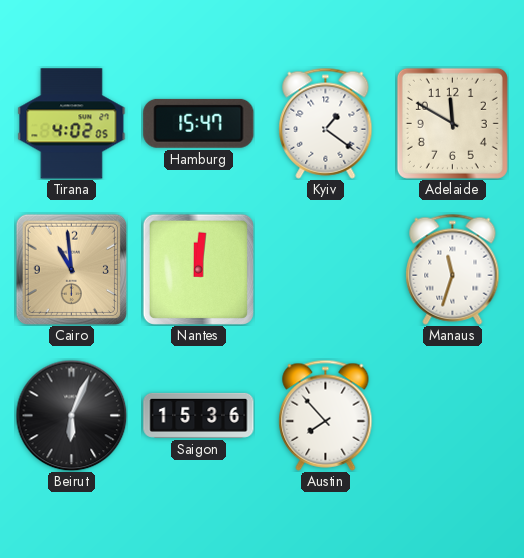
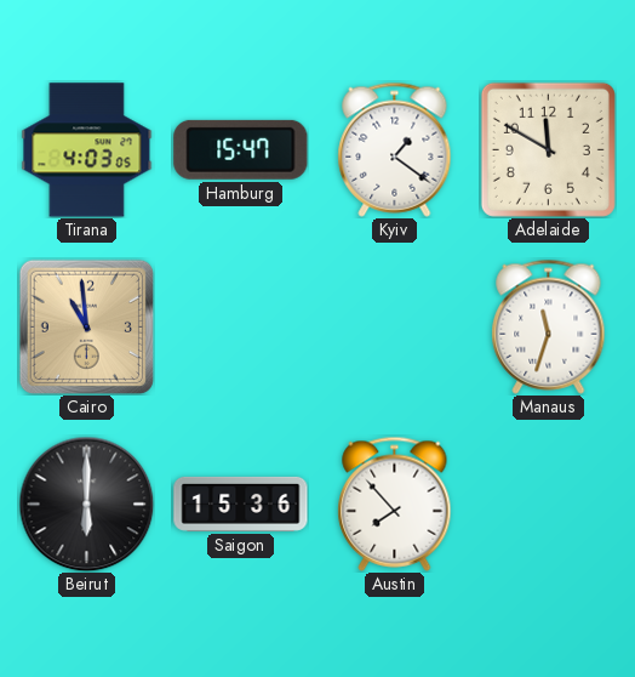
Tirana: 4:02 -> 4:03
Nantes: 12:01 -> none
Beirut: 6:04 -> 6:00
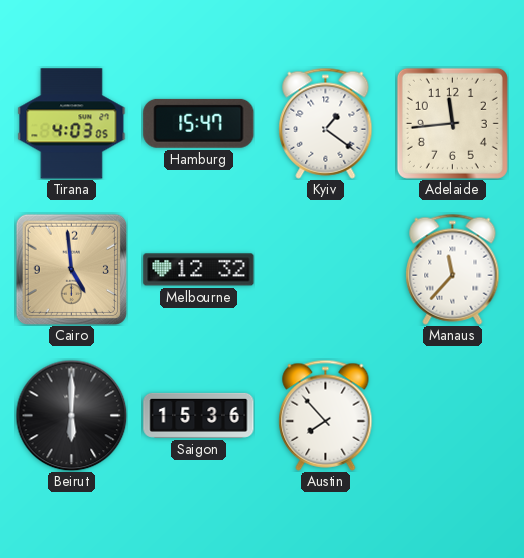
Adelaide: 11:50 -> 11:44
Cairo: 10:59 -> 4:59
Melbourne: none -> 12:32
Manaus: 11:33 -> 11:37
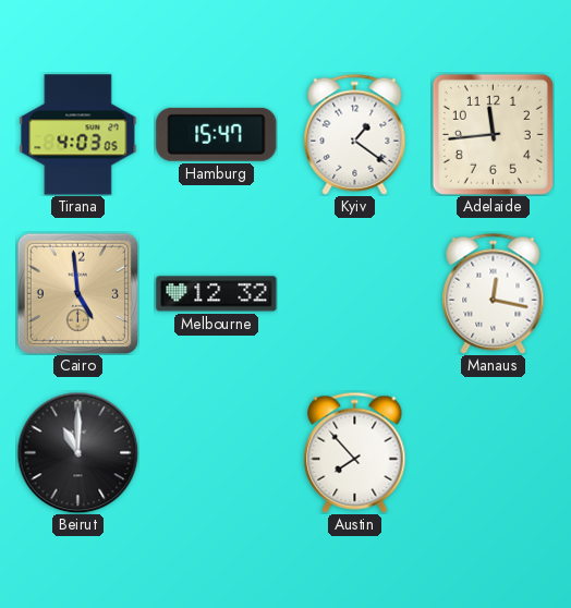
Manaus: 11:37 -> 12:17
Beirut: 6:00 -> 11:00
Saigon: 15:36 -> none
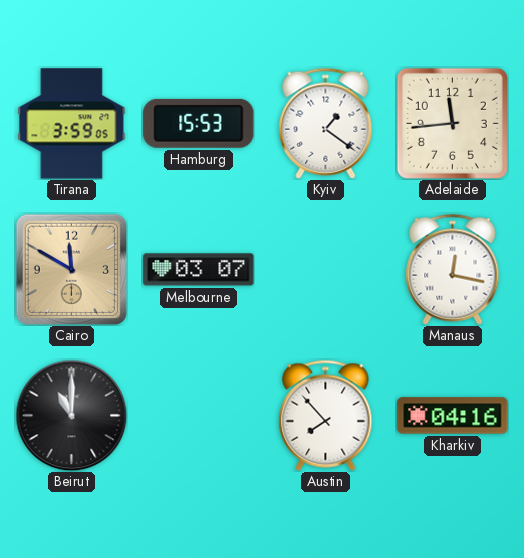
Tirana: 4:03 -> 3:59
Hamburg: 15:47 -> 15:53
Cairo: 4:59 -> 11:50
Melbourne: 12:32 -> 03:07
Kharkiv: none -> 04:16
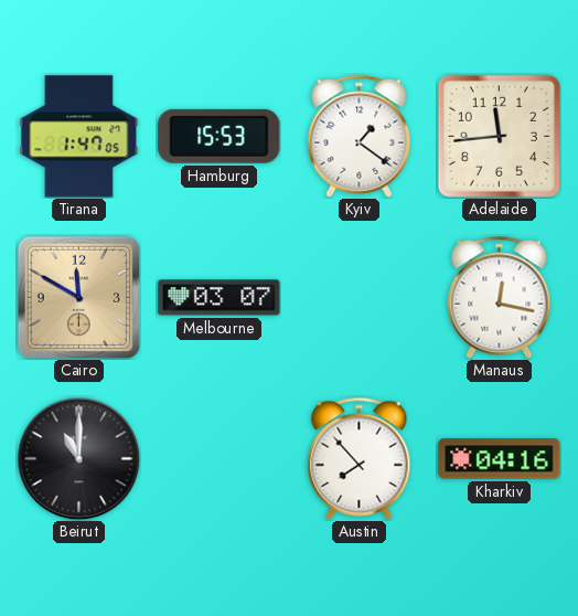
Tirana: 3:59 -> 1:47
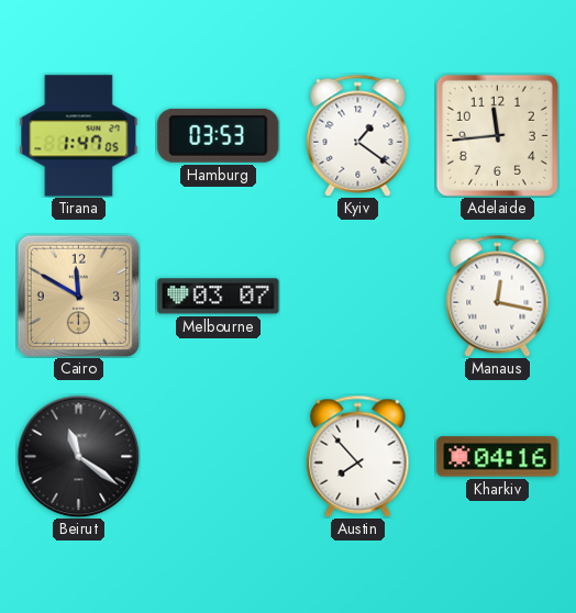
Hamburg: 15:53 -> 03:53
Beirut: 11:00 -> 11:21
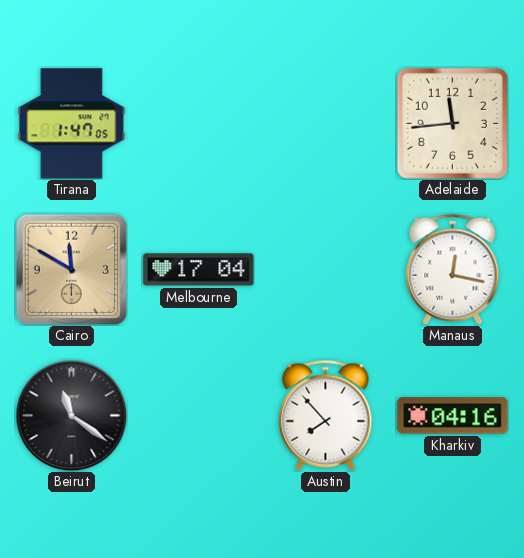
Hamburg: 03:53 -> none
Kyiv: 1:21 -> none
Melbourne: 03:07 -> 17:04
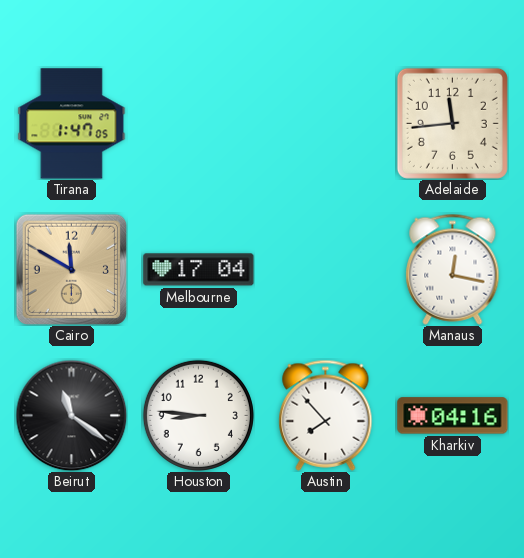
Houston: none -> 8:46
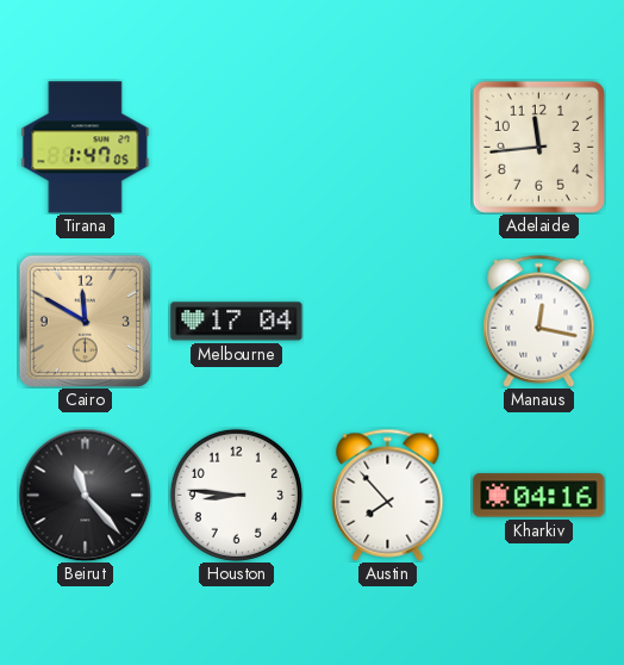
Beirut: 11:21 -> 11:23
